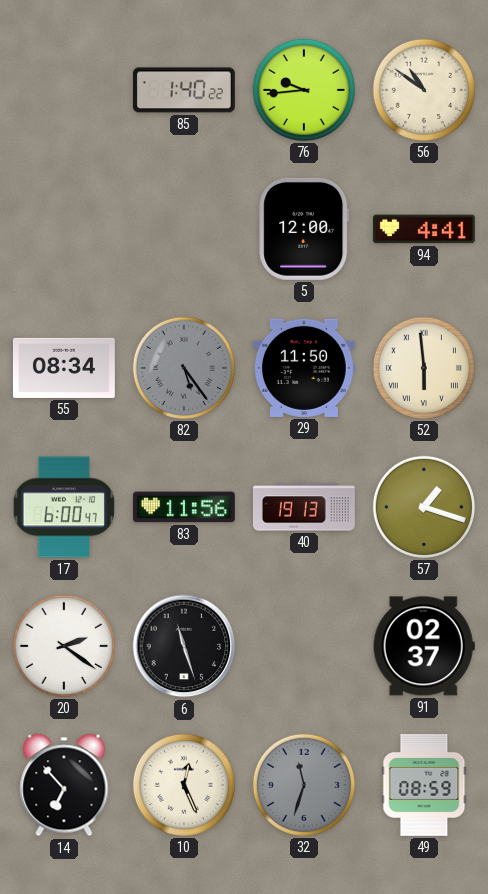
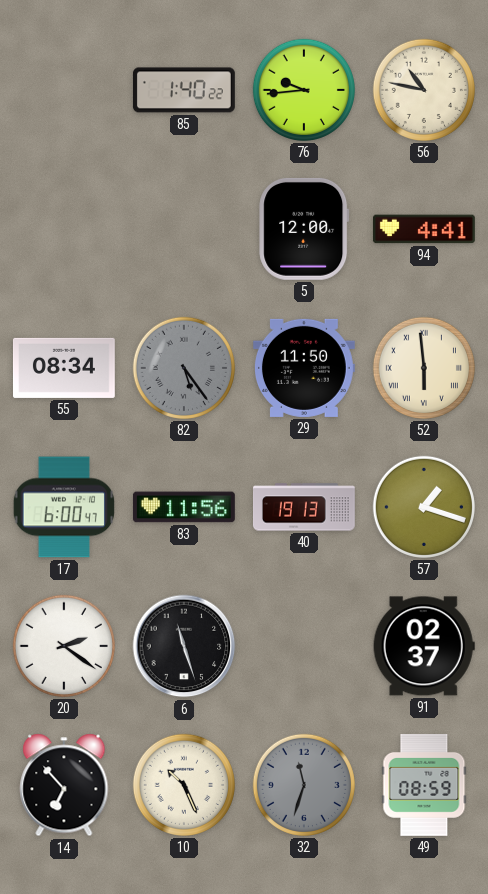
56: 10:51 -> 10:47
10: 12:26 -> 10:26
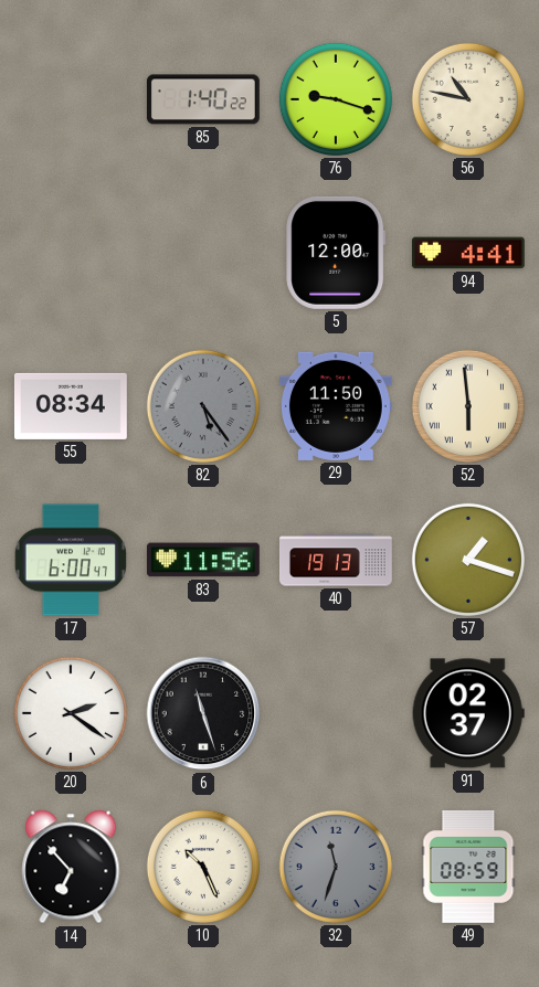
76: 9:44 -> 9:18
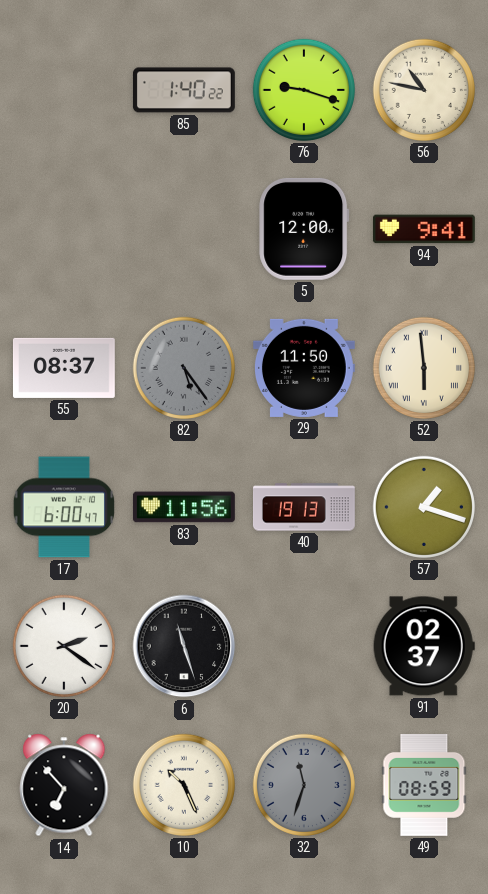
94: 4:41 -> 9:41
55: 08:34 -> 08:37
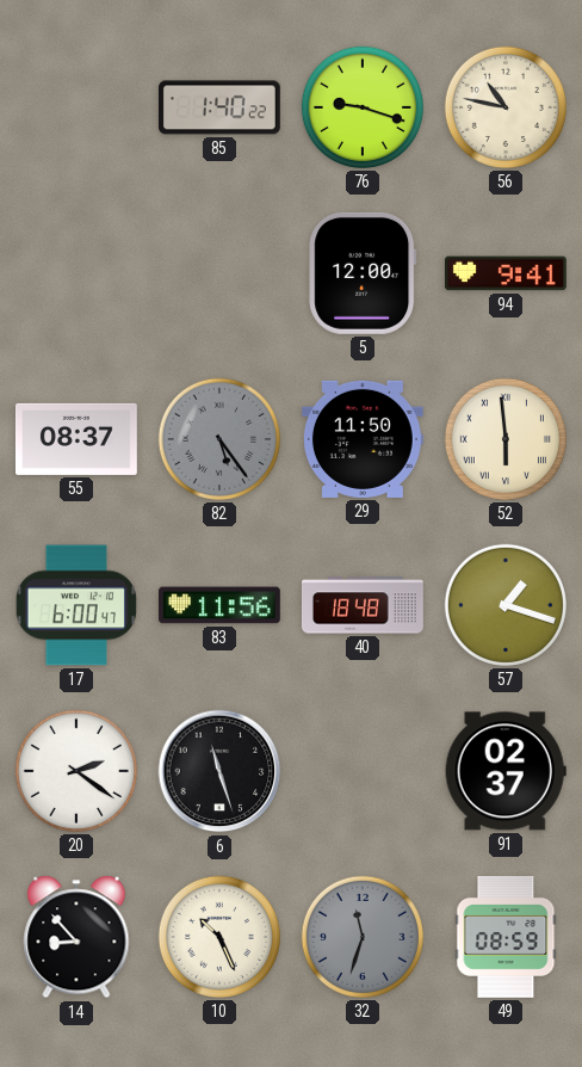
40: 19:13 -> 18:48
14: 6:53 -> 8:53
